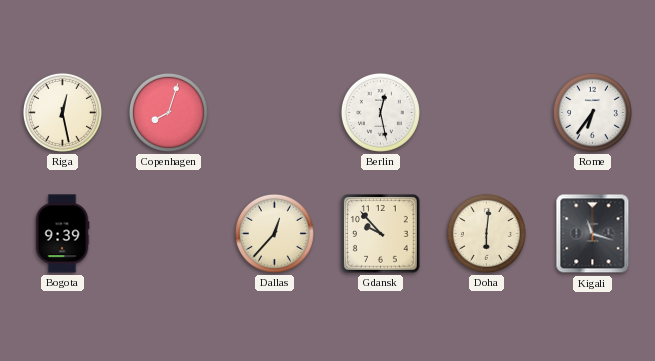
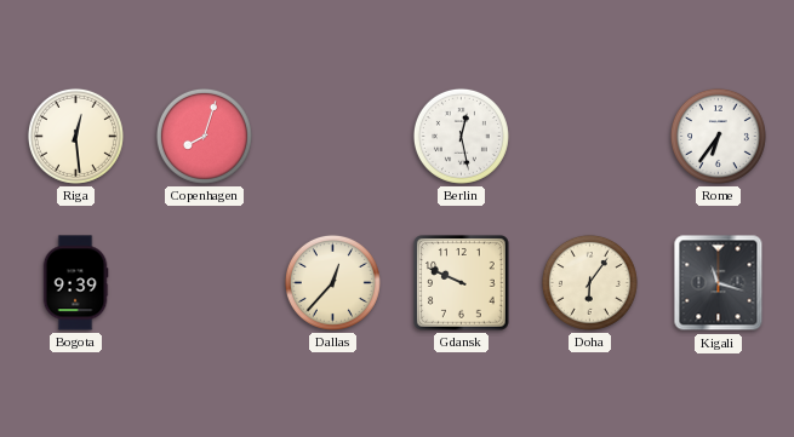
Riga: 12:28 -> 12:29
Gdansk: 9:53 -> 9:49
Doha: 6:01 -> 6:06
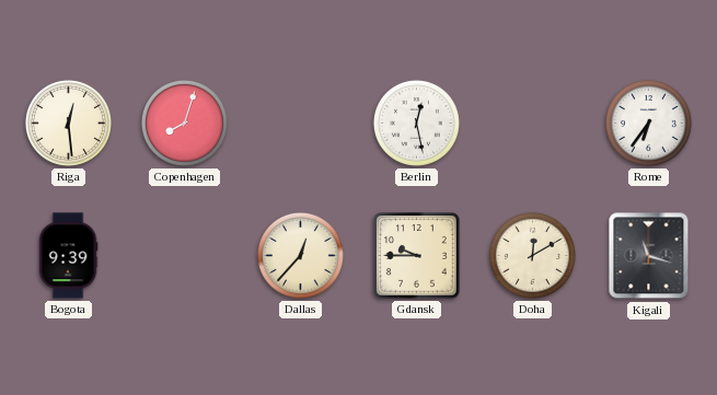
Gdansk: 9:49 -> 9:45
Doha: 6:06 -> 12:10
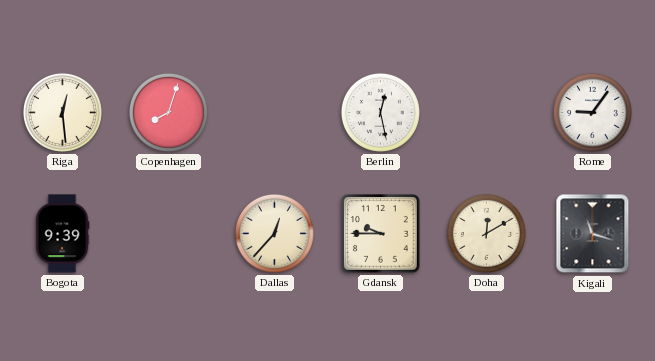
Rome: 6:36 -> 9:06
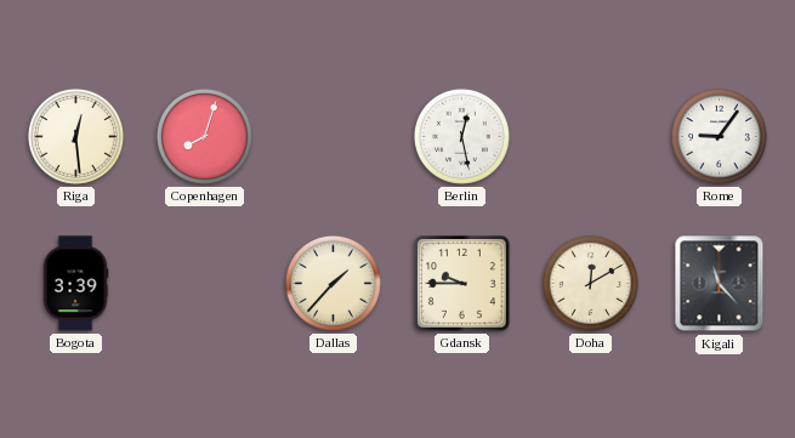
Bogota: 9:39 -> 3:39
Dallas: 12:37 -> 1:37
Kigali: 11:18 -> 11:23
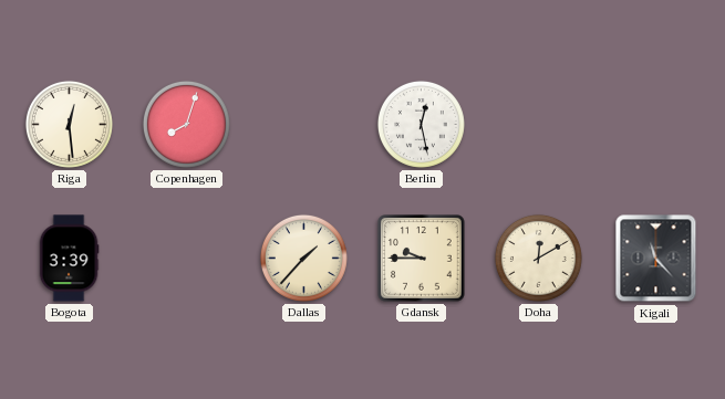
Rome: 9:06 -> none
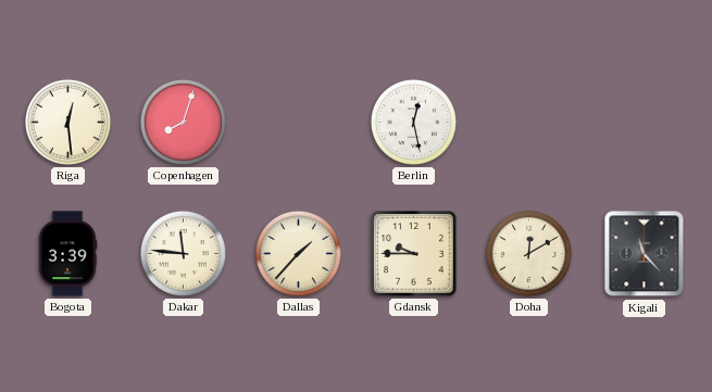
Dakar: none -> 11:46
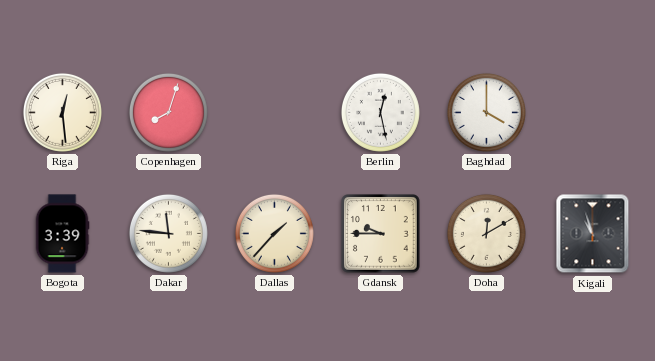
Baghdad: none -> 4:00
Kigali: 11:23 -> 10:57
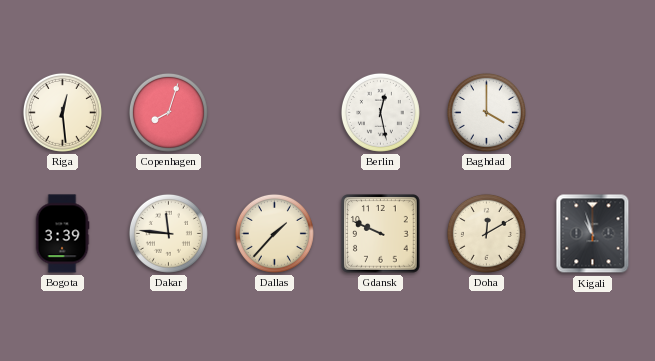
Gdansk: 9:45 -> 9:49
